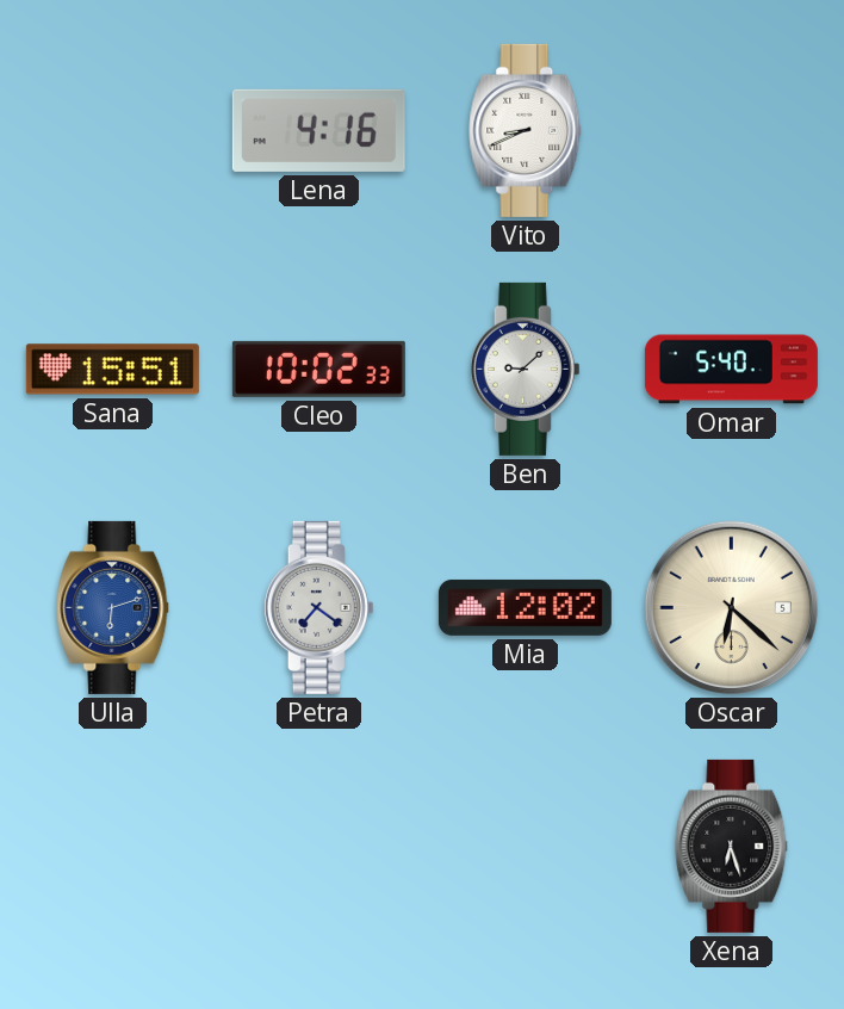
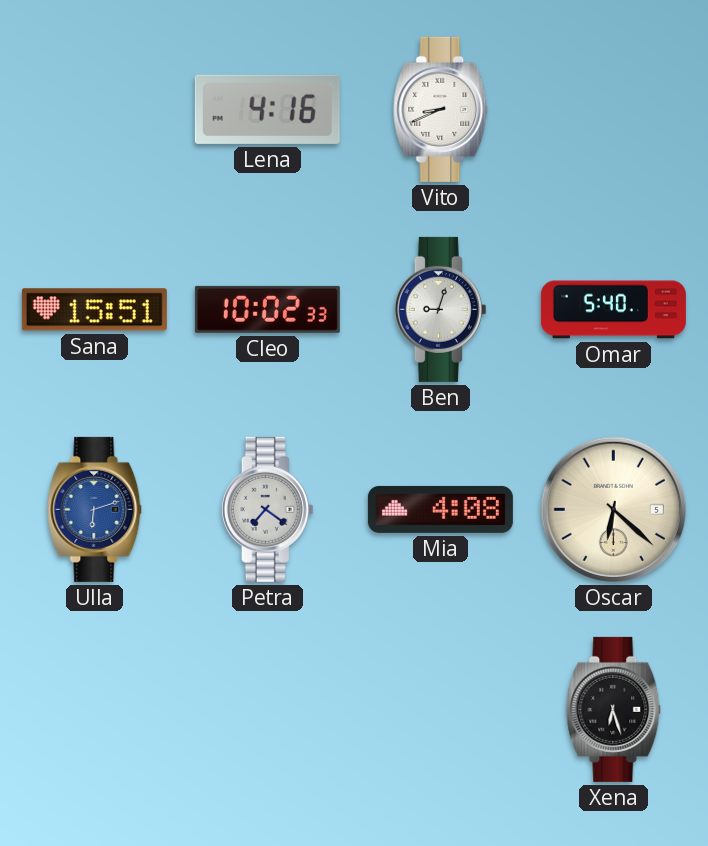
Ben: 9:08 -> 9:03
Mia: 12:02 -> 4:08
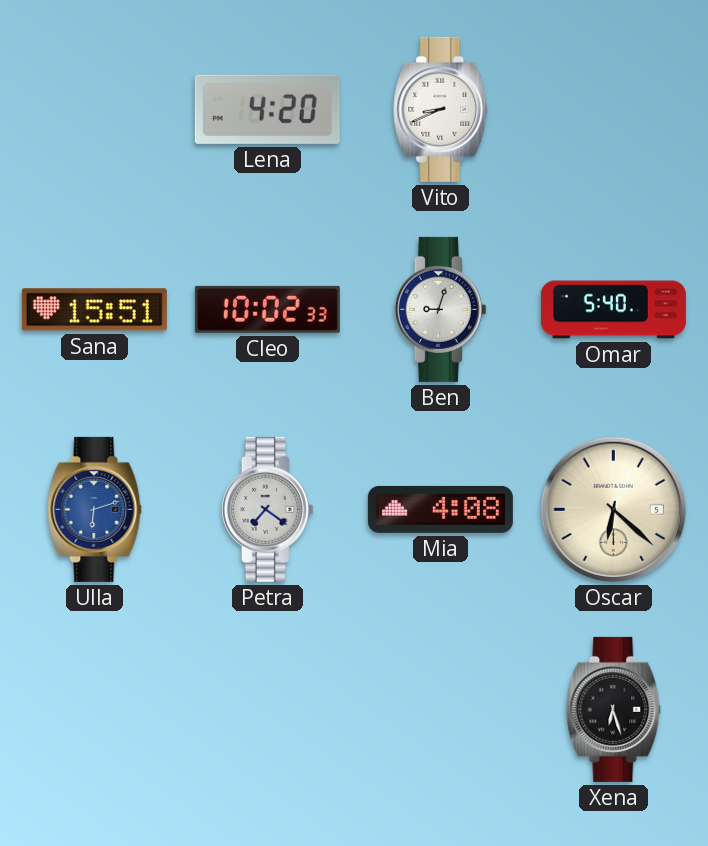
Lena: 4:16 -> 4:20
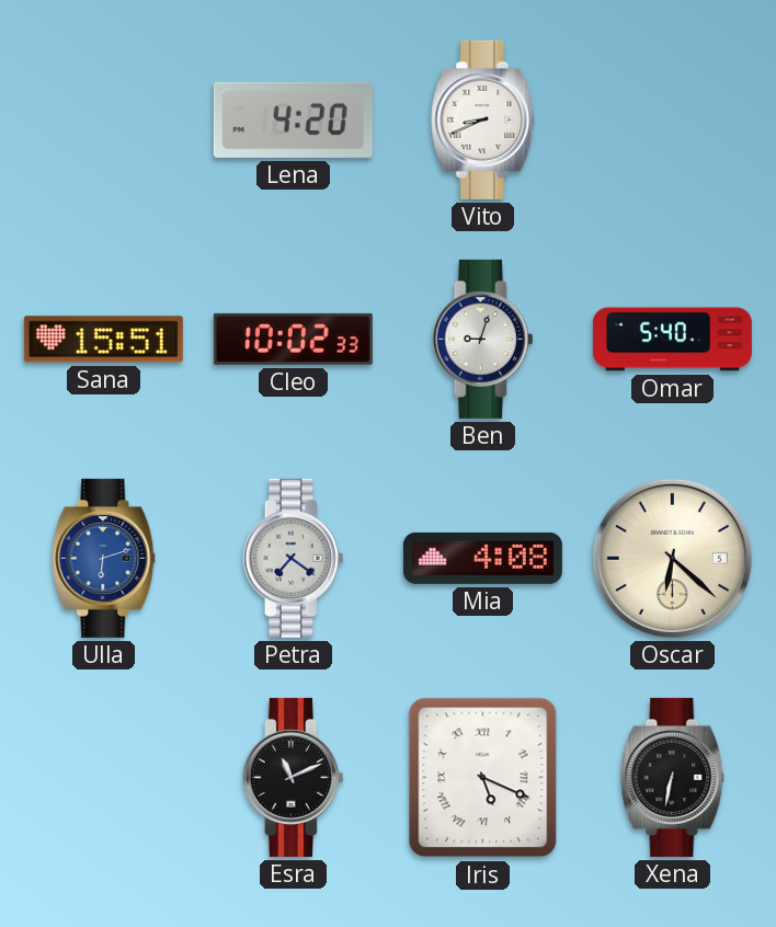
Esra: none -> 11:11
Iris: none -> 5:19
Xena: 6:27 -> 6:32
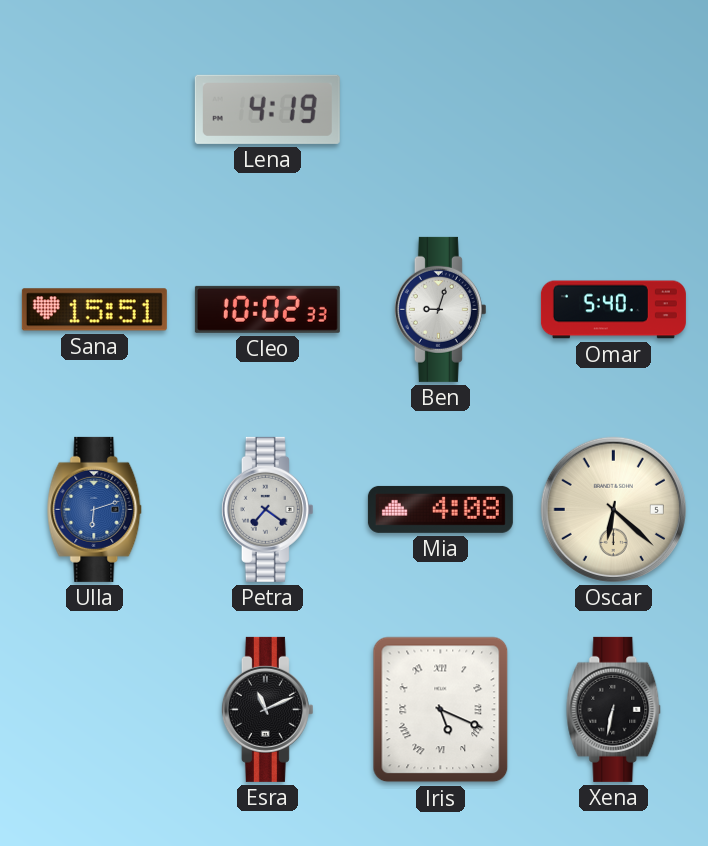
Lena: 4:20 -> 4:19
Vito: 8:41 -> none
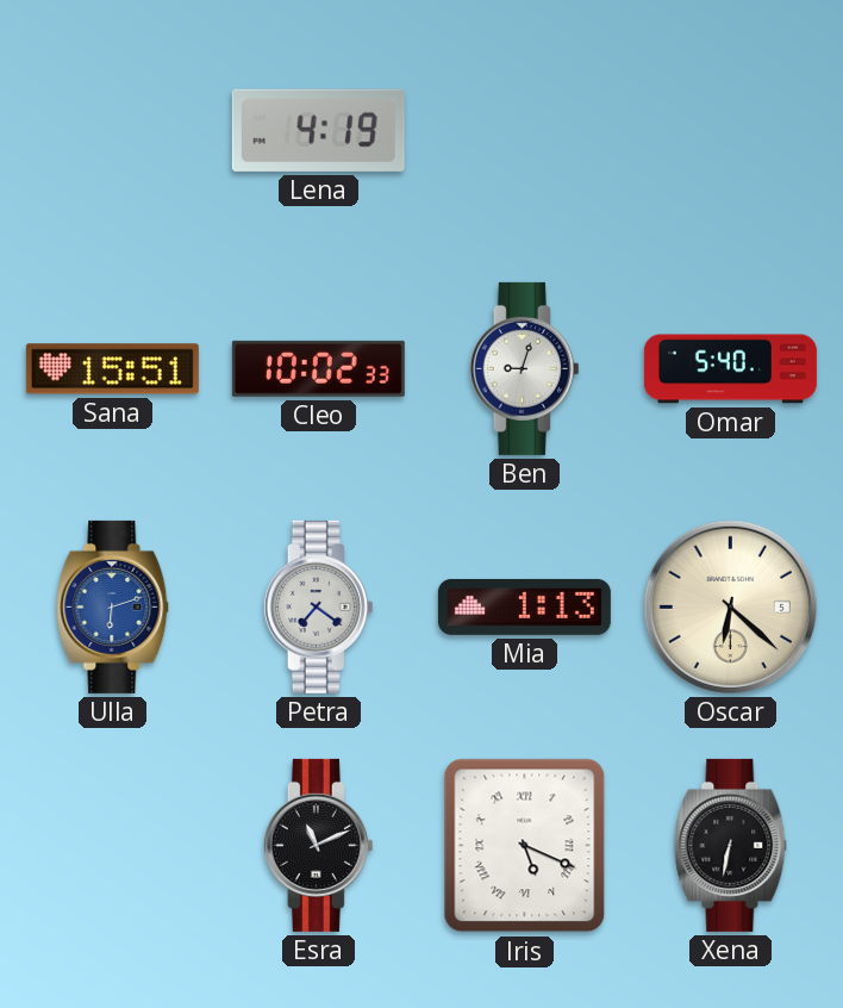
Mia: 4:08 -> 1:13
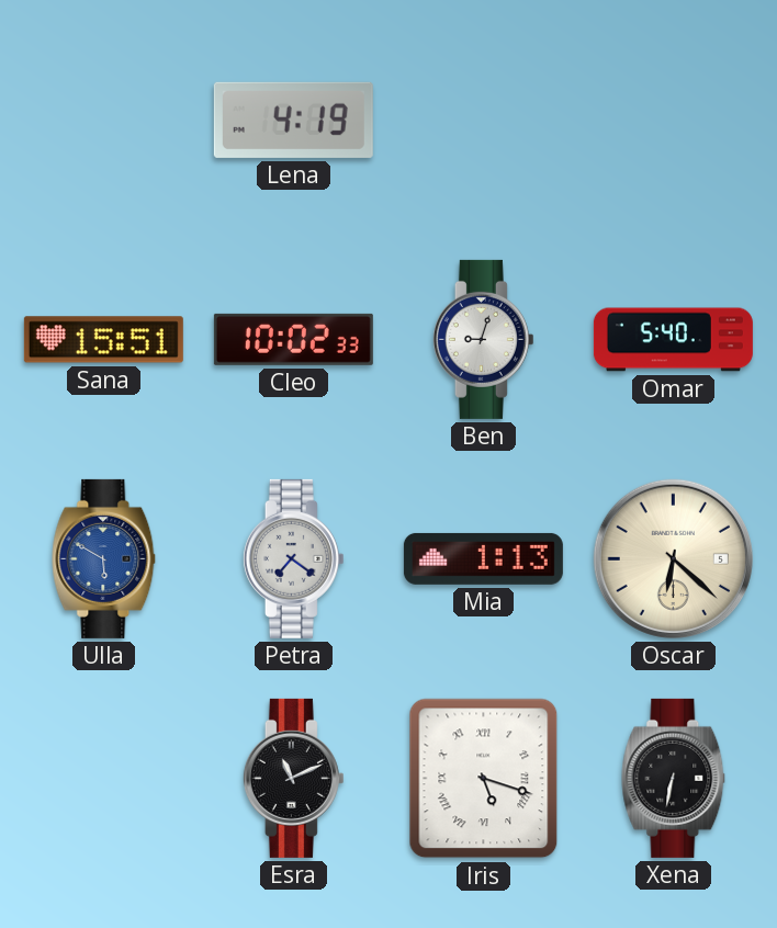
Ulla: 6:12 -> 5:50
Iris: 5:19 -> 5:18
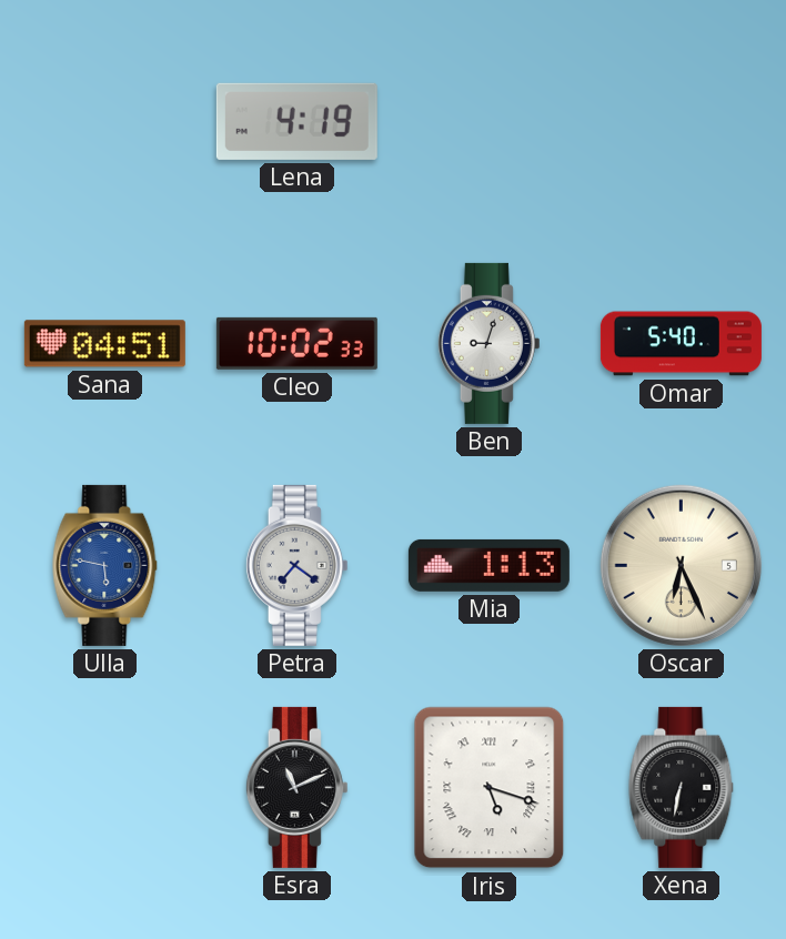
Sana: 15:51 -> 04:51
Ulla: 5:50 -> 5:47
Oscar: 6:22 -> 6:26
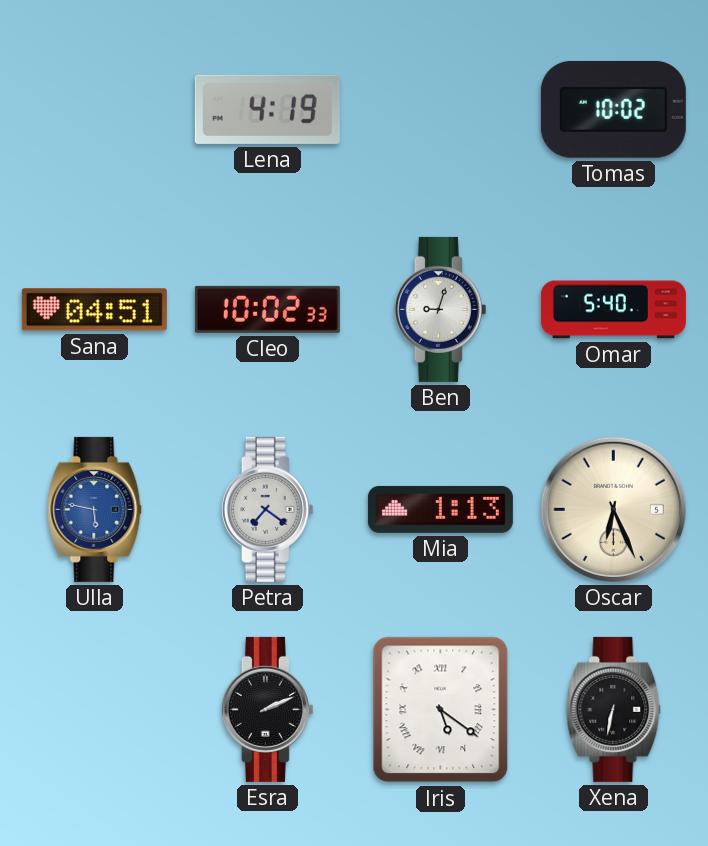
Tomas: none -> 10:02
Esra: 11:11 -> 2:11
Iris: 5:18 -> 5:21
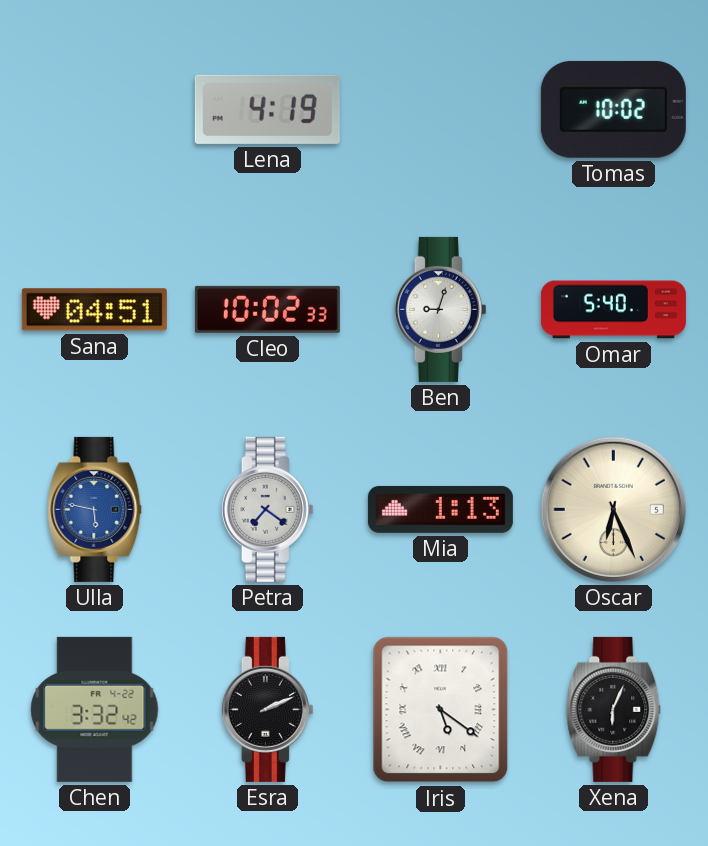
Chen: none -> 3:32
Xena: 6:32 -> 6:04
